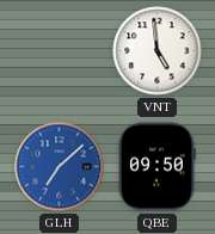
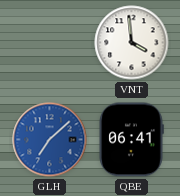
VNT: 4:59 -> 3:59
QBE: 09:50 -> 06:41
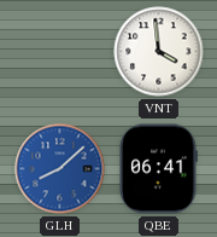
GLH: 7:08 -> 8:08
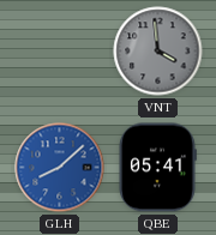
VNT dial: white -> grey
QBE: 06:41 -> 05:41
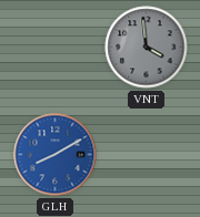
GLH: 8:08 -> 8:10
QBE: 05:41 -> none
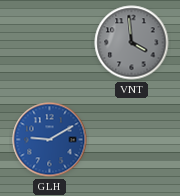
GLH: 8:10 -> 9:10
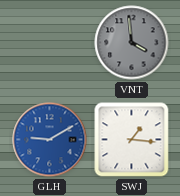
SWJ: none -> 1:16
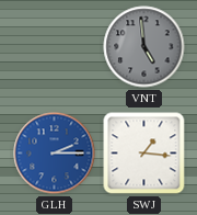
VNT: 3:59 -> 4:59
GLH: 9:10 -> 2:15
